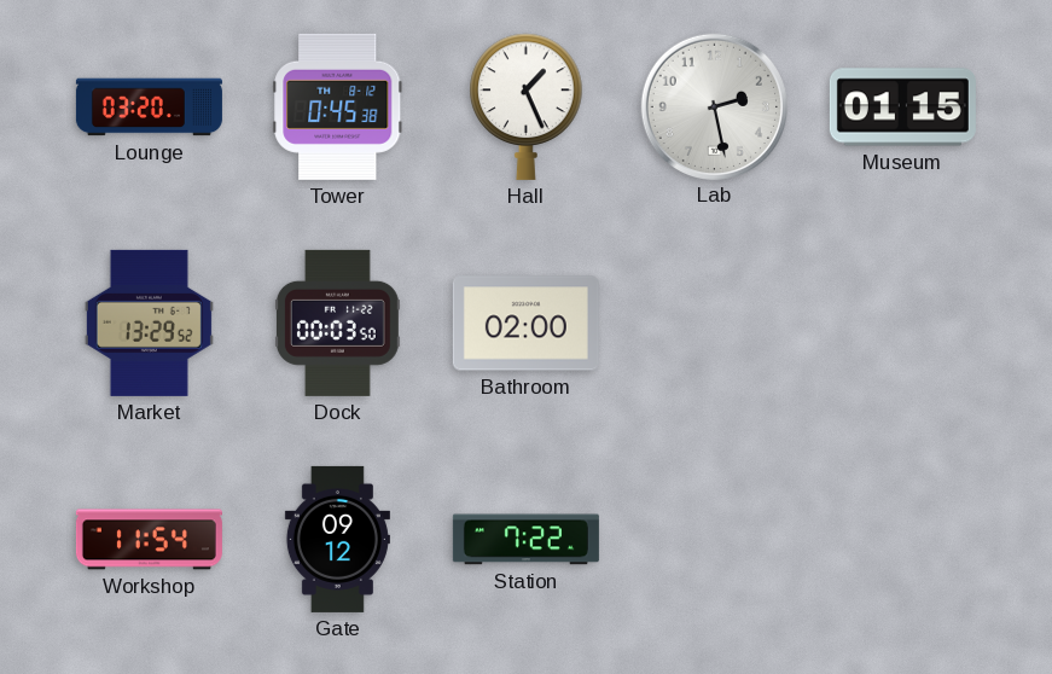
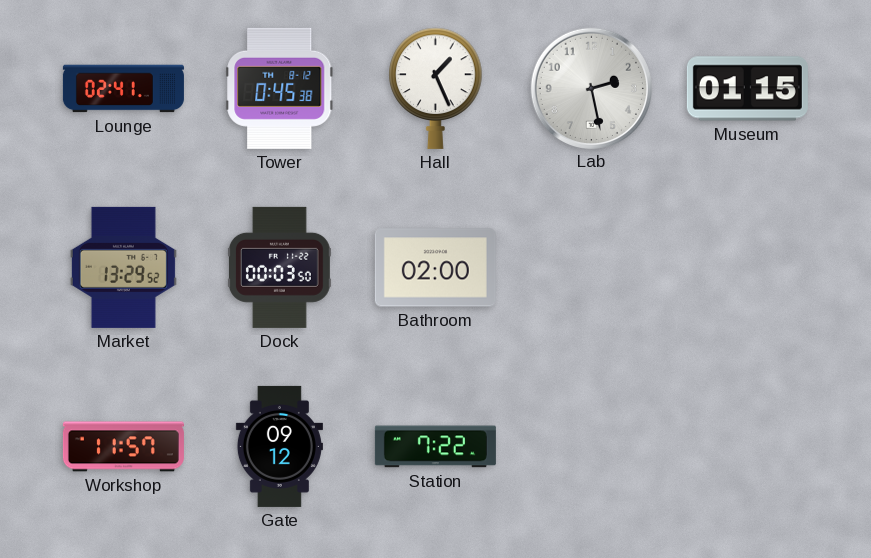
Lounge: 03:20 -> 02:41
Workshop: 11:54 -> 11:57
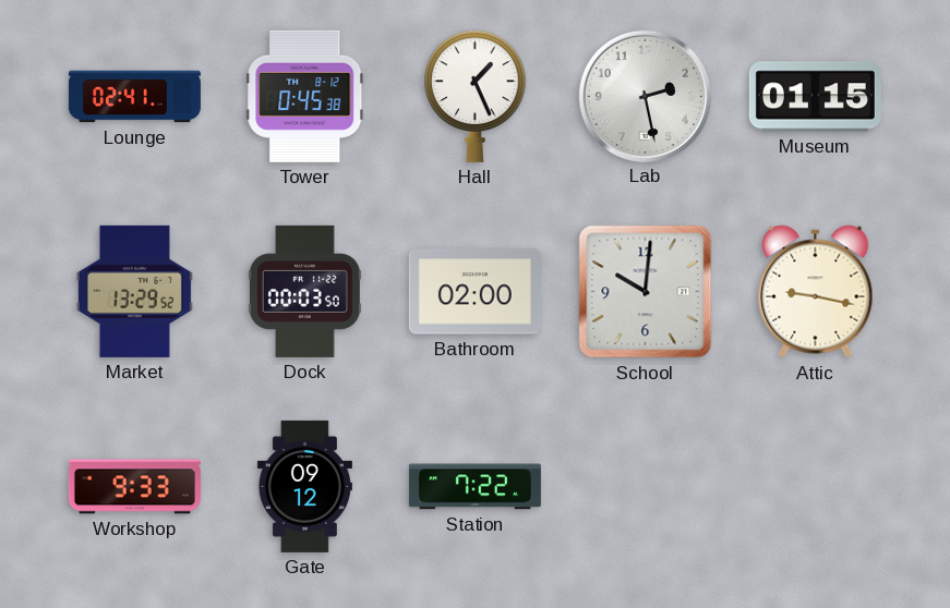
School: none -> 10:01
Attic: none -> 9:17
Workshop: 11:57 -> 9:33
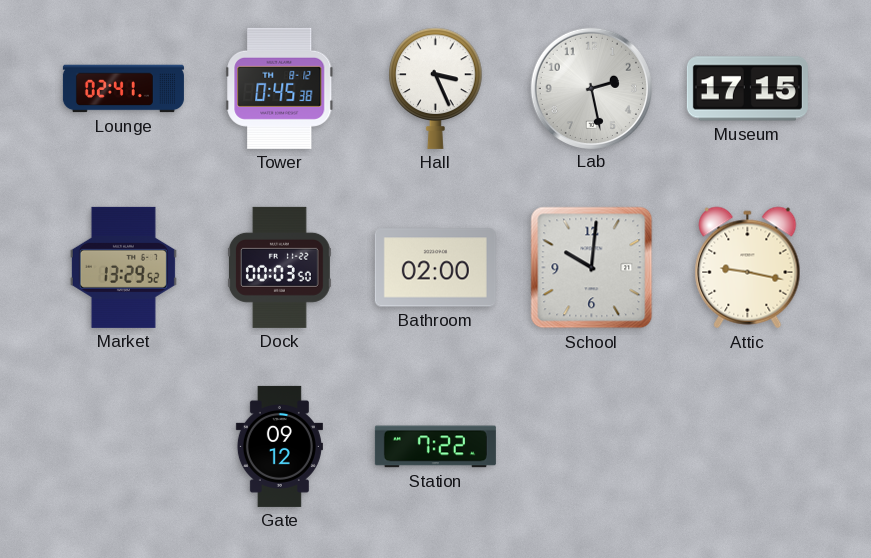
Hall: 1:26 -> 3:26
Museum: 01:15 -> 17:15
Workshop: 9:33 -> none
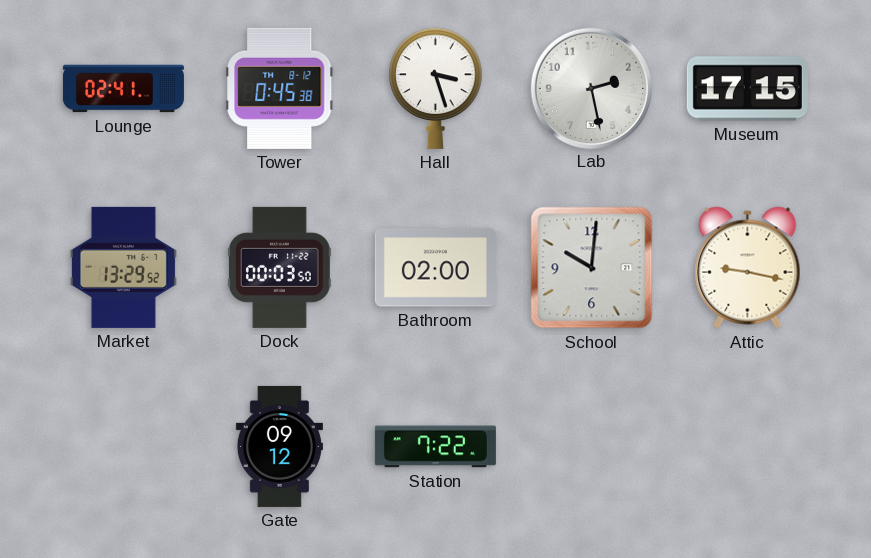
Hall: 3:26 -> 3:27
